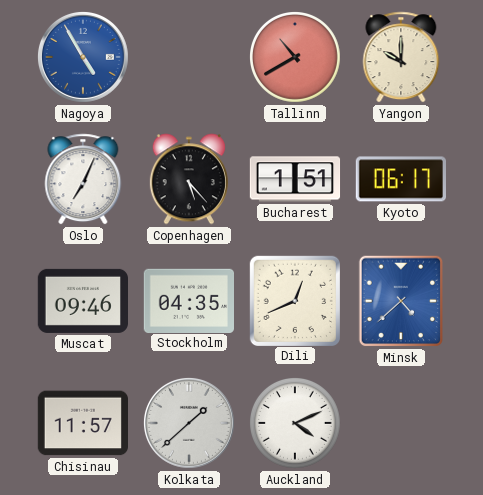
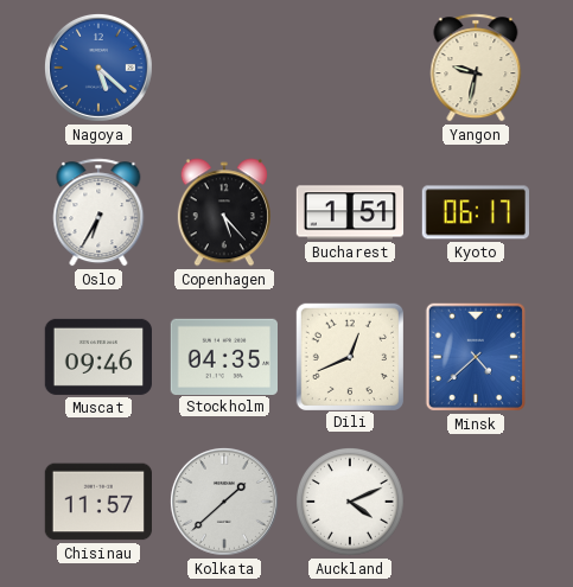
Nagoya: 4:55 -> 5:22
Tallinn: 10:40 -> none
Yangon: 10:00 -> 9:32
Oslo: 7:04 -> 6:35
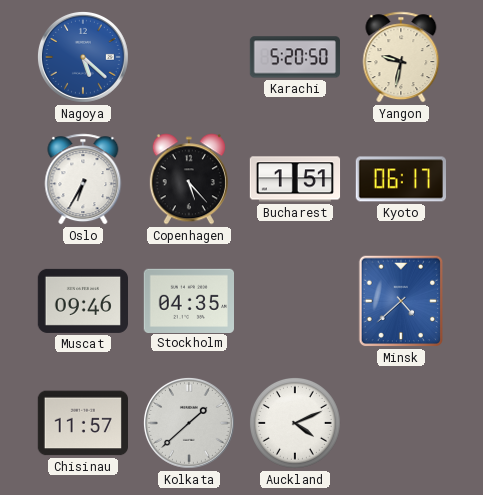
Karachi: none -> 5:20
Dili: 12:41 -> none
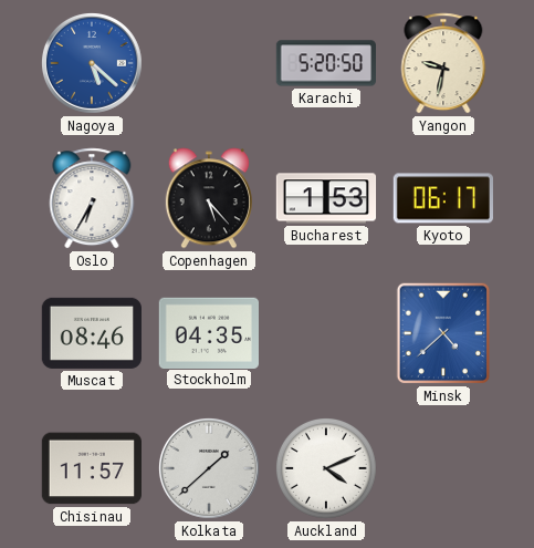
Bucharest: 1:51 -> 1:53
Muscat: 09:46 -> 08:46
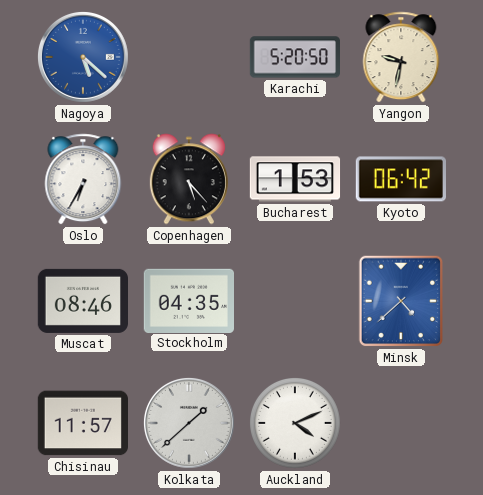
Kyoto: 06:17 -> 06:42
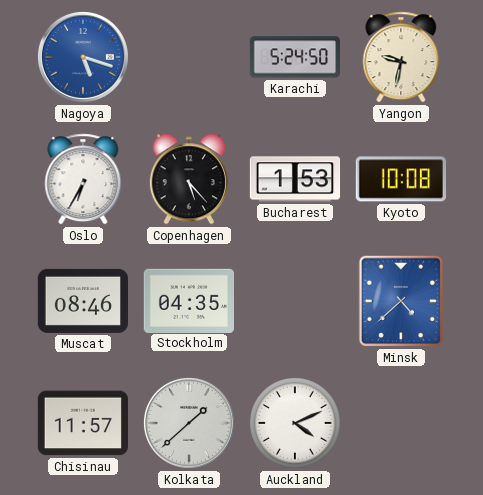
Nagoya: 5:22 -> 5:18
Karachi: 5:20 -> 5:24
Kyoto: 06:42 -> 10:08
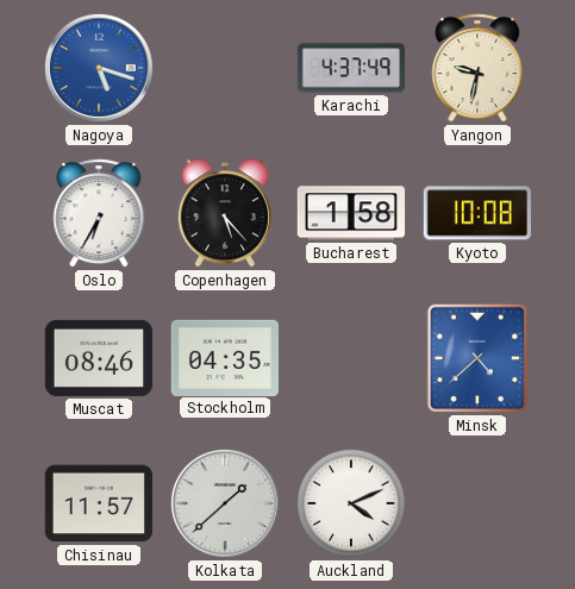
Karachi: 5:24 -> 4:37
Bucharest: 1:53 -> 1:58
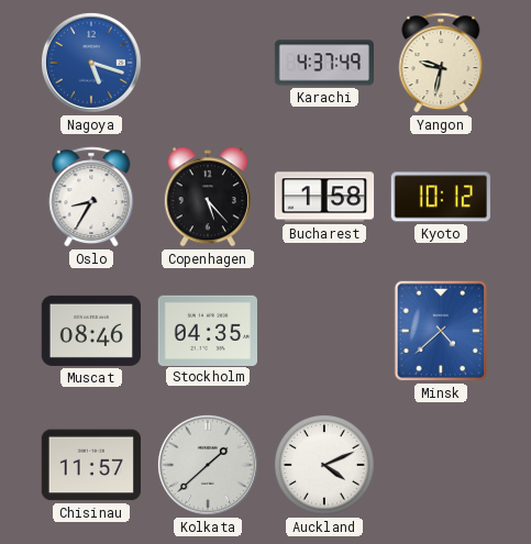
Oslo: 6:35 -> 8:35
Kyoto: 10:08 -> 10:12
